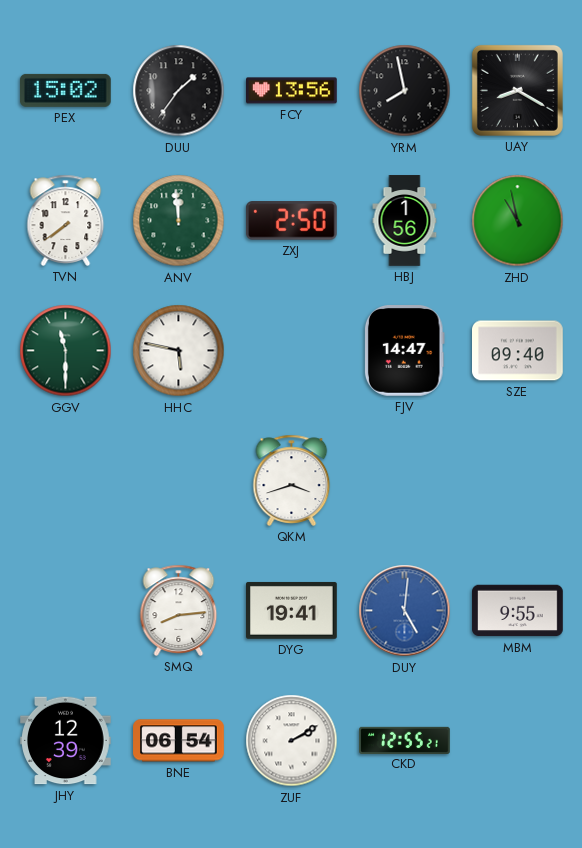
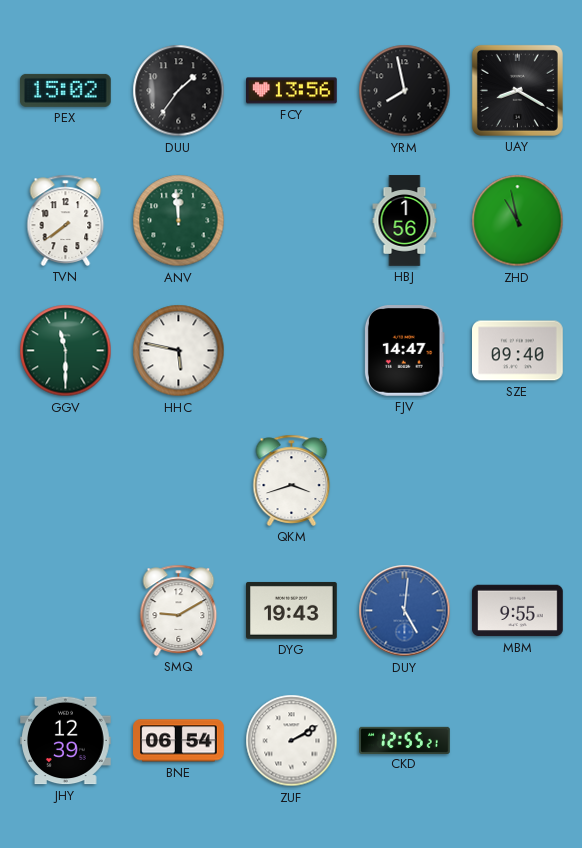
ZXJ: 2:50 -> none
SMQ: 8:14 -> 9:10
DYG: 19:41 -> 19:43
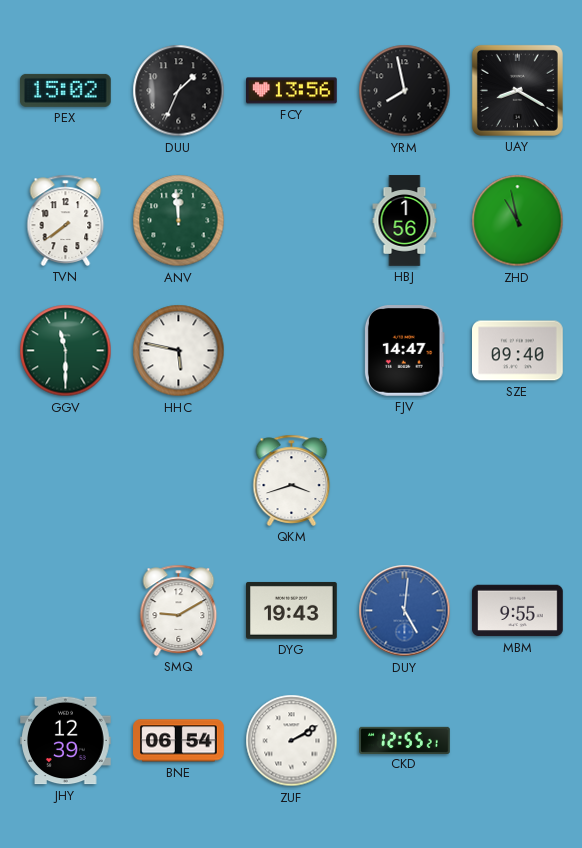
DUU: 1:36 -> 1:34
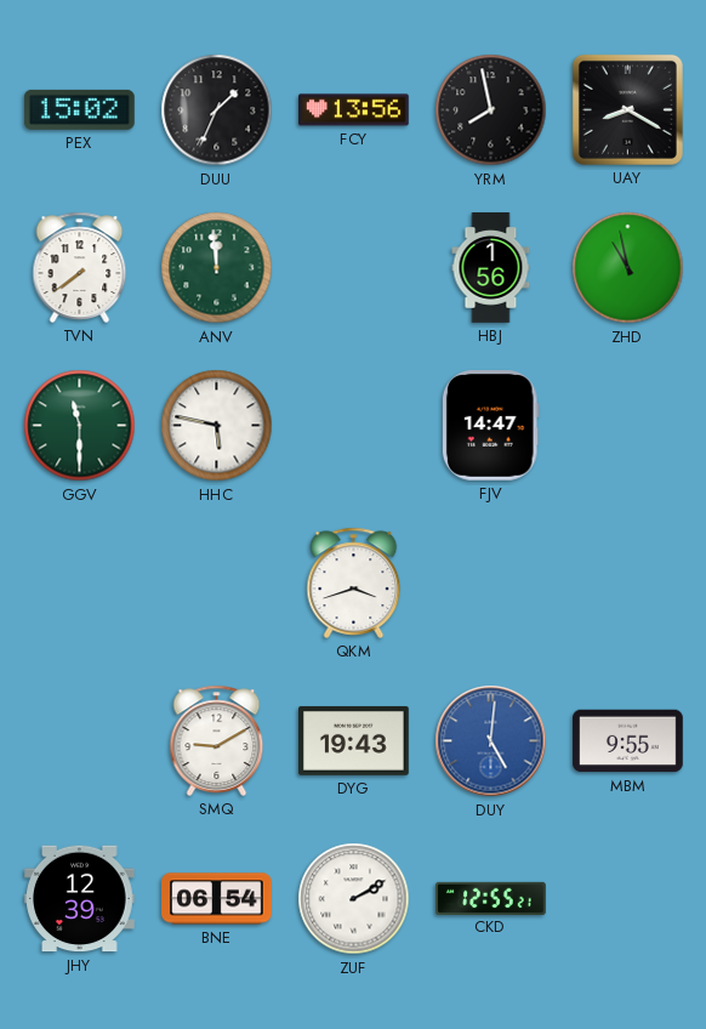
SZE: 09:40 -> none
